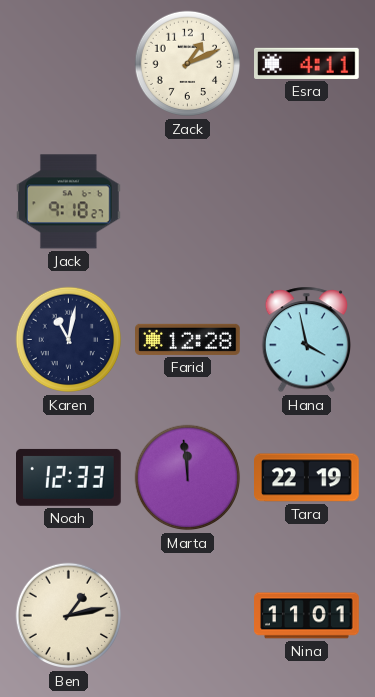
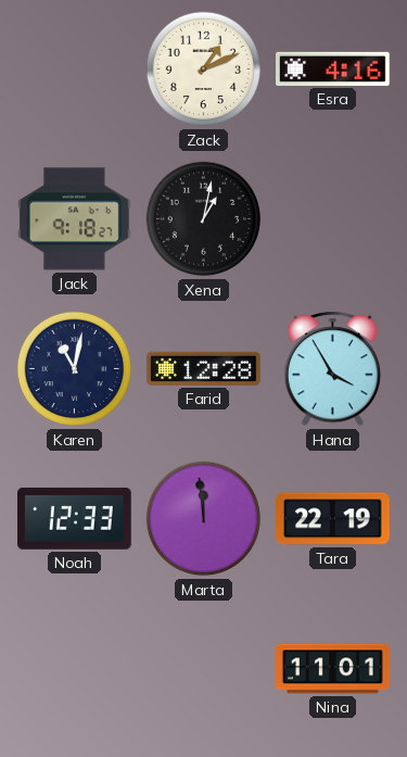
Esra: 4:11 -> 4:16
Xena: none -> 1:02
Hana: 3:58 -> 3:55
Ben: 1:13 -> none
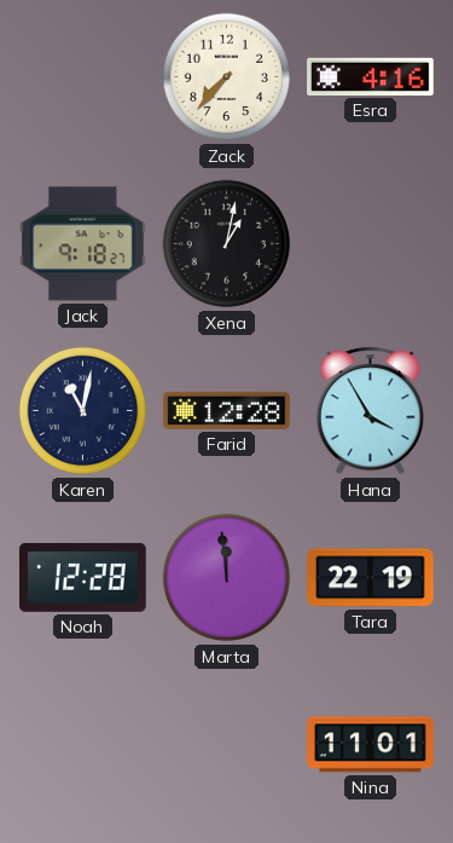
Zack: 1:11 -> 7:37
Noah: 12:33 -> 12:28
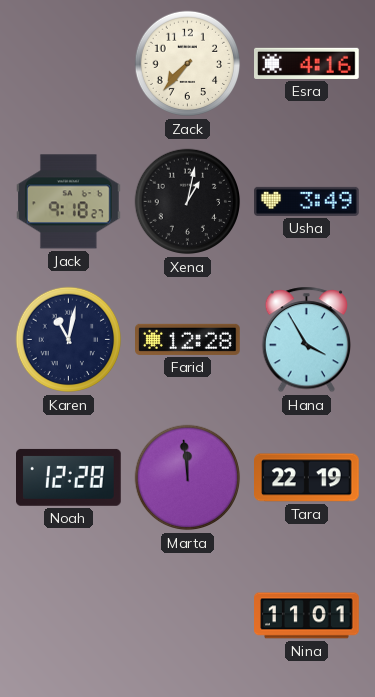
Usha: none -> 3:49
